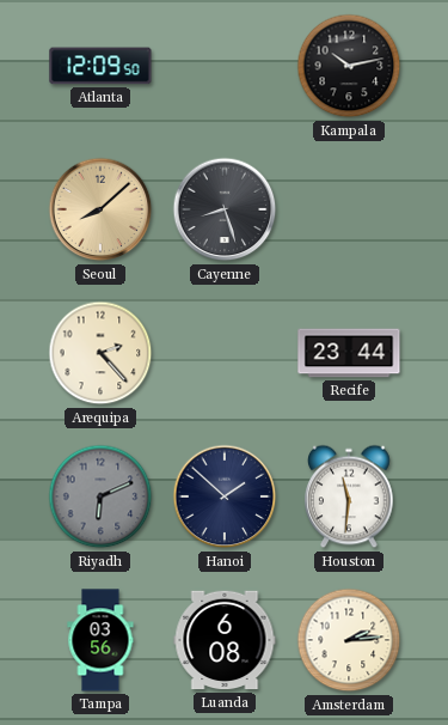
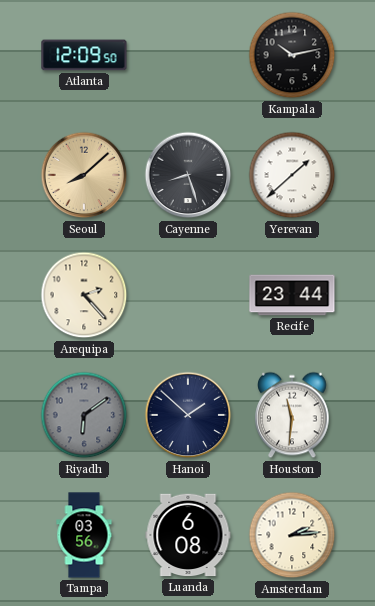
Yerevan: none -> 1:38
Riyadh: 6:11 -> 6:09
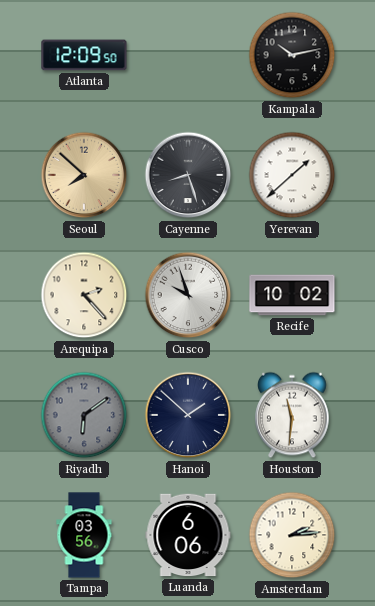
Seoul: 8:08 -> 7:52
Cusco: none -> 9:57
Recife: 23:44 -> 10:02
Luanda: 6:08 -> 6:06
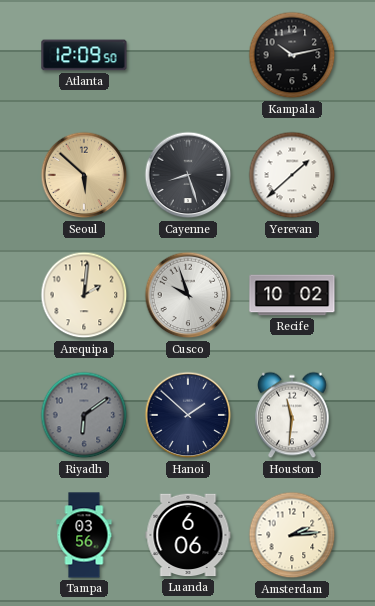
Seoul: 7:52 -> 5:52
Arequipa: 2:23 -> 2:01
